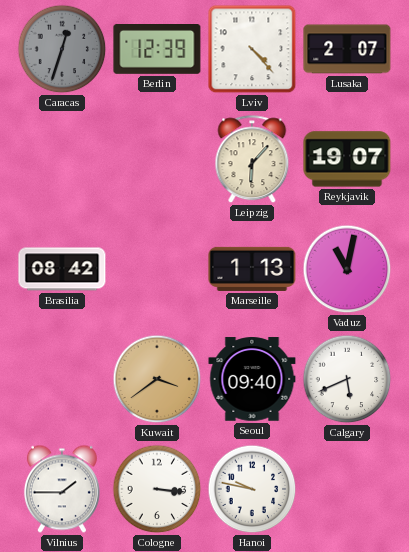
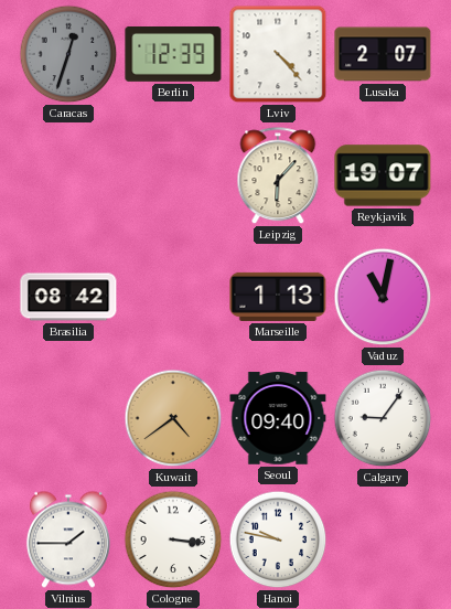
Kuwait: 3:39 -> 4:39
Calgary: 5:41 -> 9:06
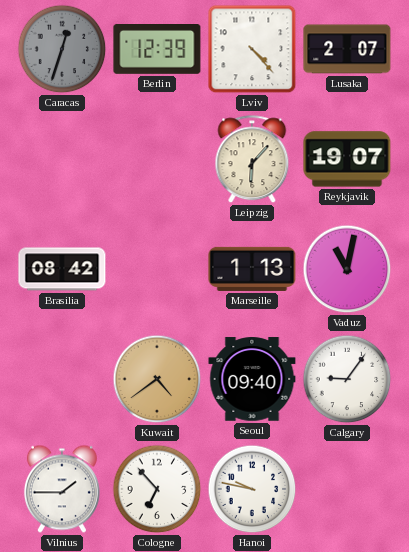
Cologne: 3:16 -> 6:53
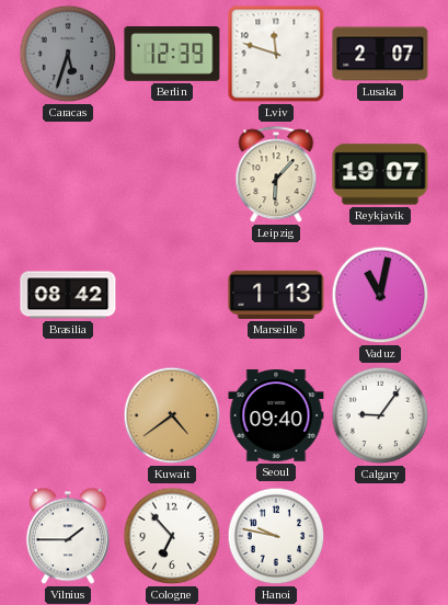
Caracas: 12:33 -> 5:33
Lviv: 4:23 -> 11:48
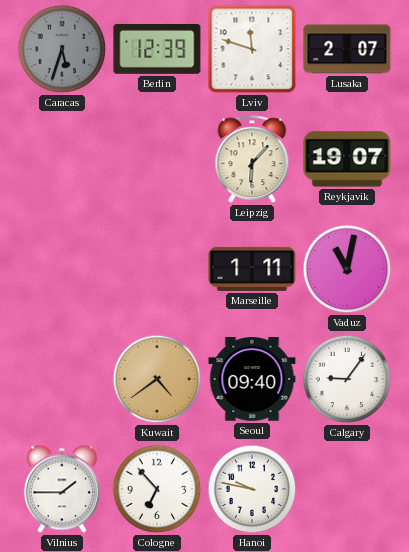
Brasilia: 08:42 -> none
Marseille: 1:13 -> 1:11
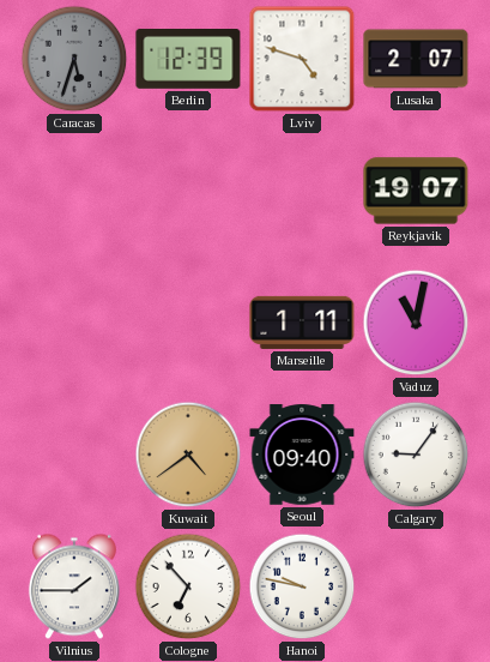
Lviv: 11:48 -> 4:48
Leipzig: 6:07 -> none
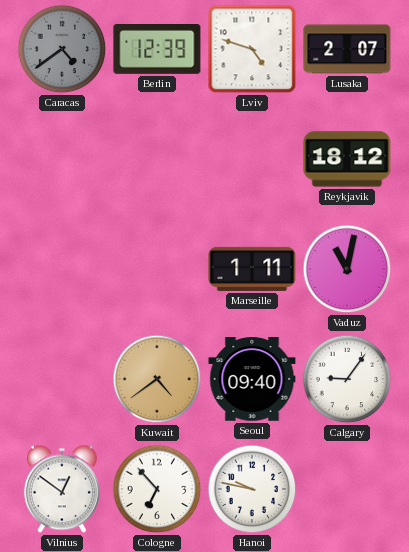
Caracas: 5:33 -> 4:39
Reykjavik: 19:07 -> 18:12
Vilnius: 1:45 -> 12:51
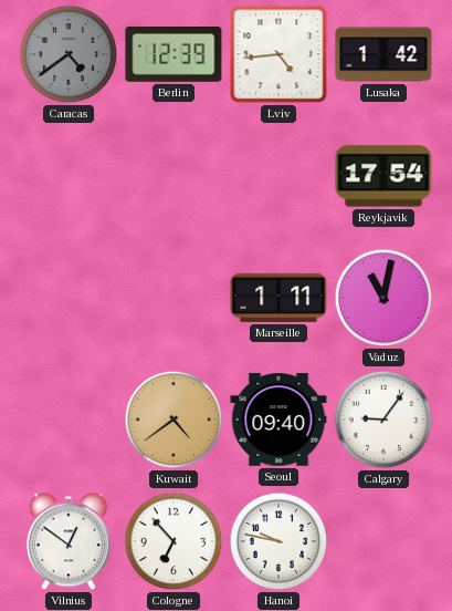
Lviv: 4:48 -> 4:44
Lusaka: 2:07 -> 1:42
Reykjavik: 18:12 -> 17:54
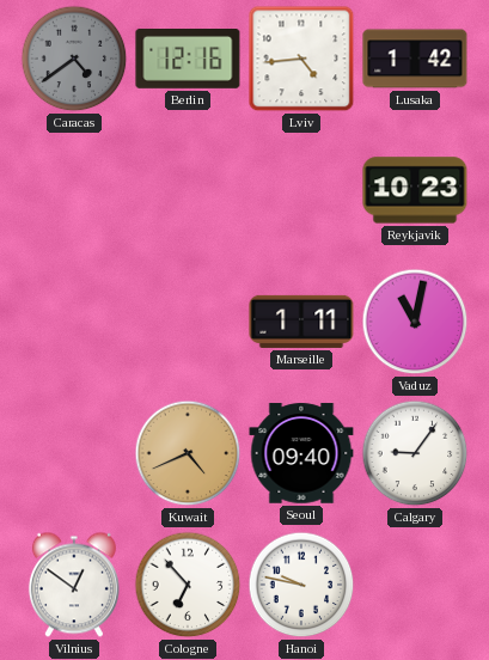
Berlin: 12:39 -> 12:16
Reykjavik: 17:54 -> 10:23
Kuwait: 4:39 -> 4:41
